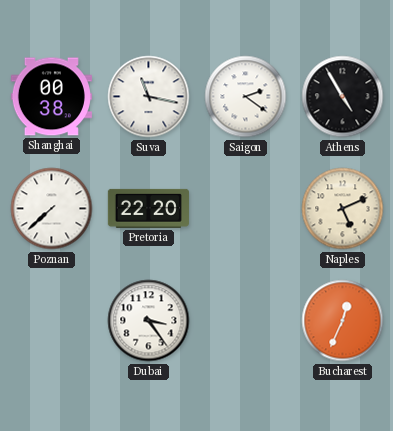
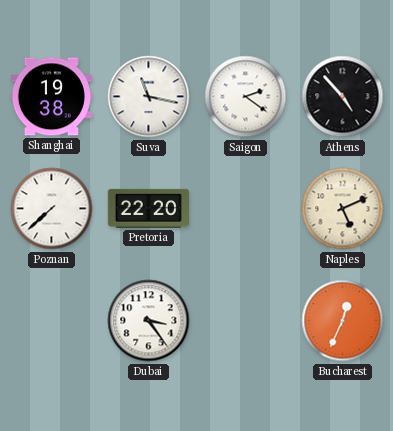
Shanghai: 00:38 -> 19:38
Athens: 4:55 -> 4:53
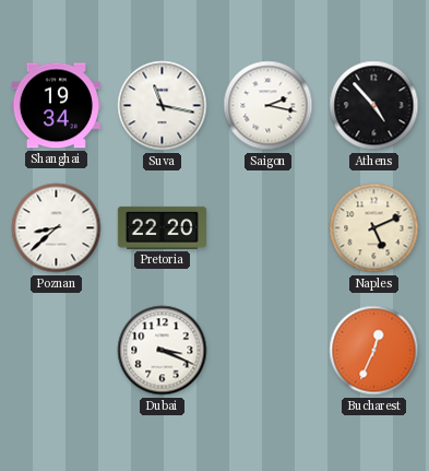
Shanghai: 19:38 -> 19:34
Saigon: 2:21 -> 2:17
Poznan: 7:38 -> 8:38
Dubai: 3:24 -> 3:19
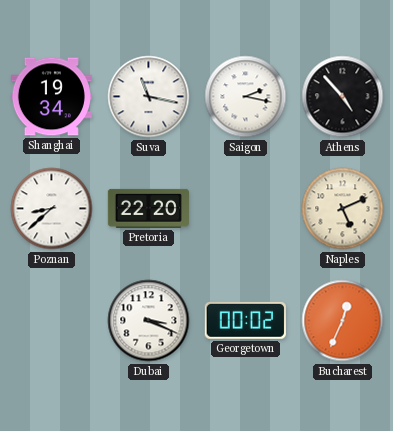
Georgetown: none -> 00:02
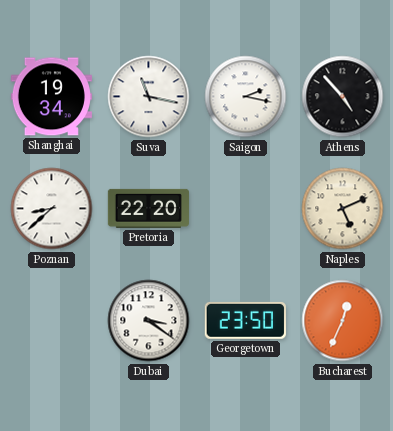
Dubai: 3:19 -> 3:21
Georgetown: 00:02 -> 23:50
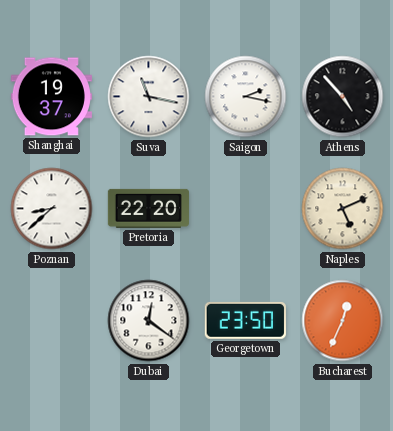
Shanghai: 19:34 -> 19:37
Dubai: 3:21 -> 12:21
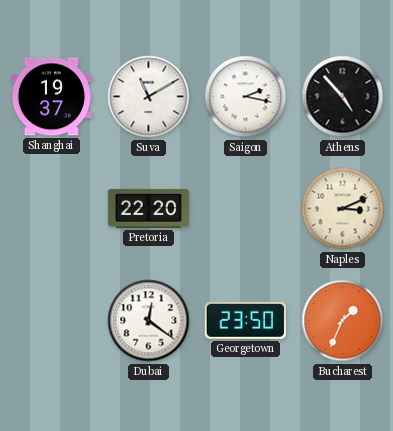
Suva: 11:17 -> 11:10
Poznan: 8:38 -> none
Naples: 5:11 -> 3:11
Bucharest: 12:34 -> 1:34
